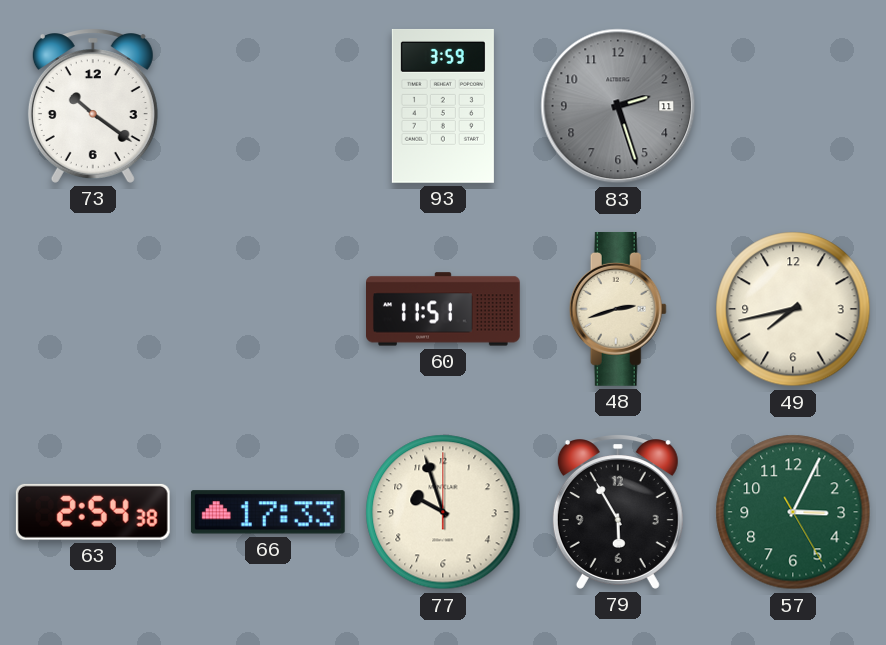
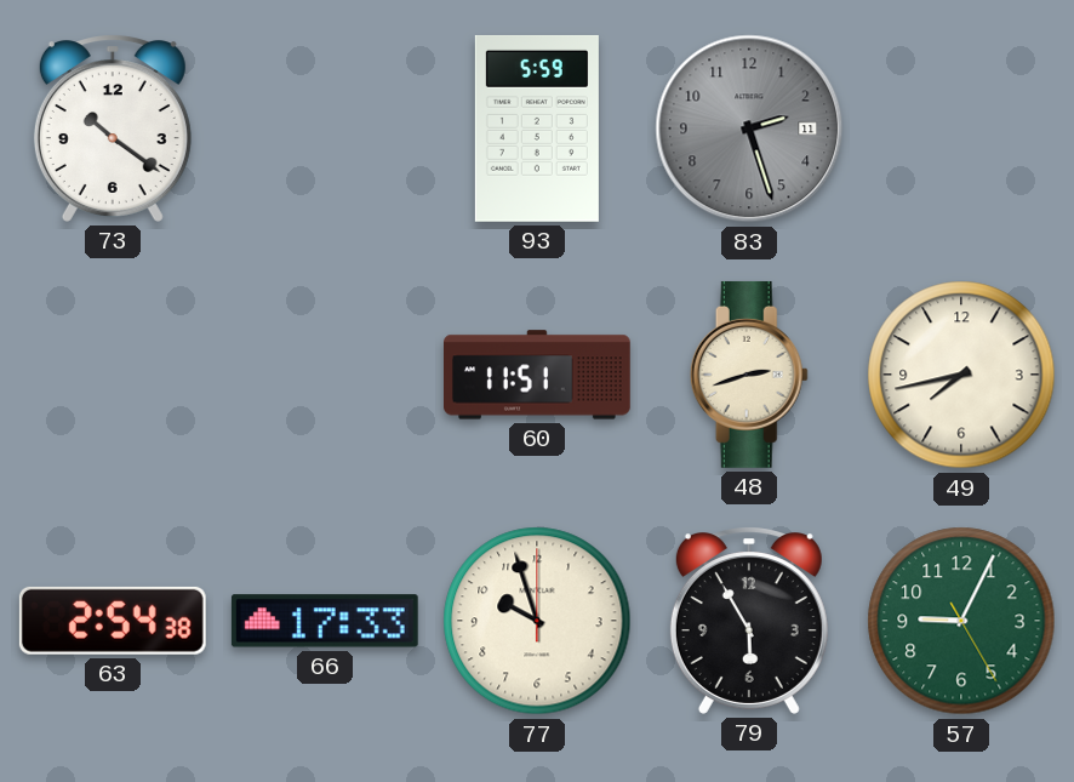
93: 3:59 -> 5:59
57: 3:04 -> 9:04
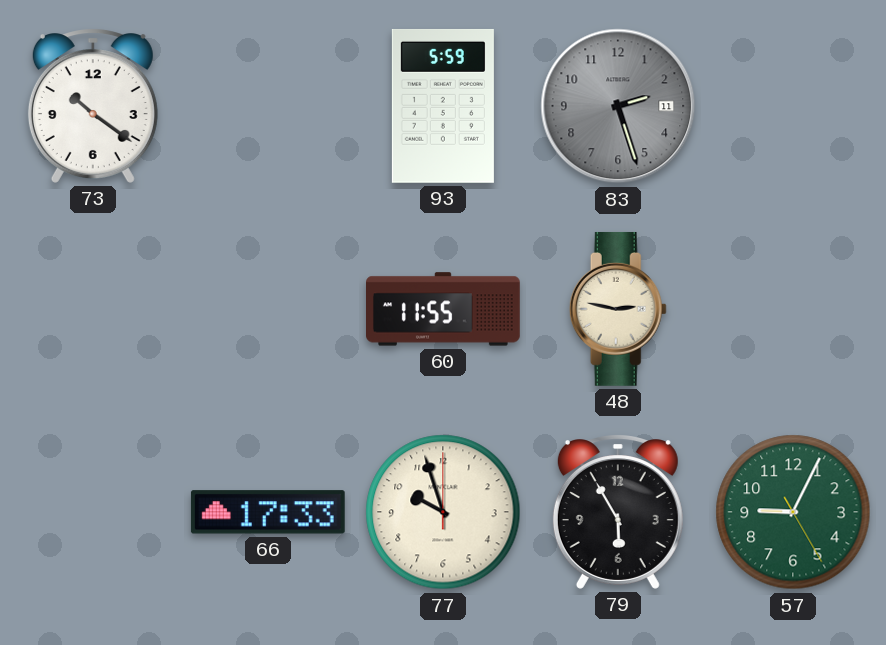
60: 11:51 -> 11:55
48: 2:42 -> 2:47
49: 7:43 -> none
63: 2:54 -> none
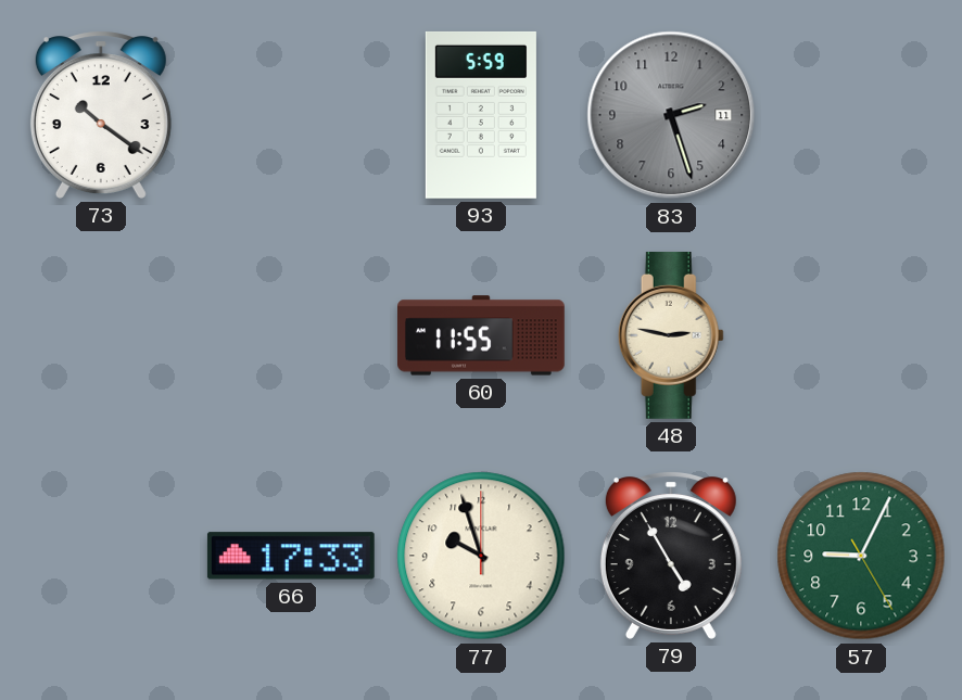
79: 5:55 -> 4:55
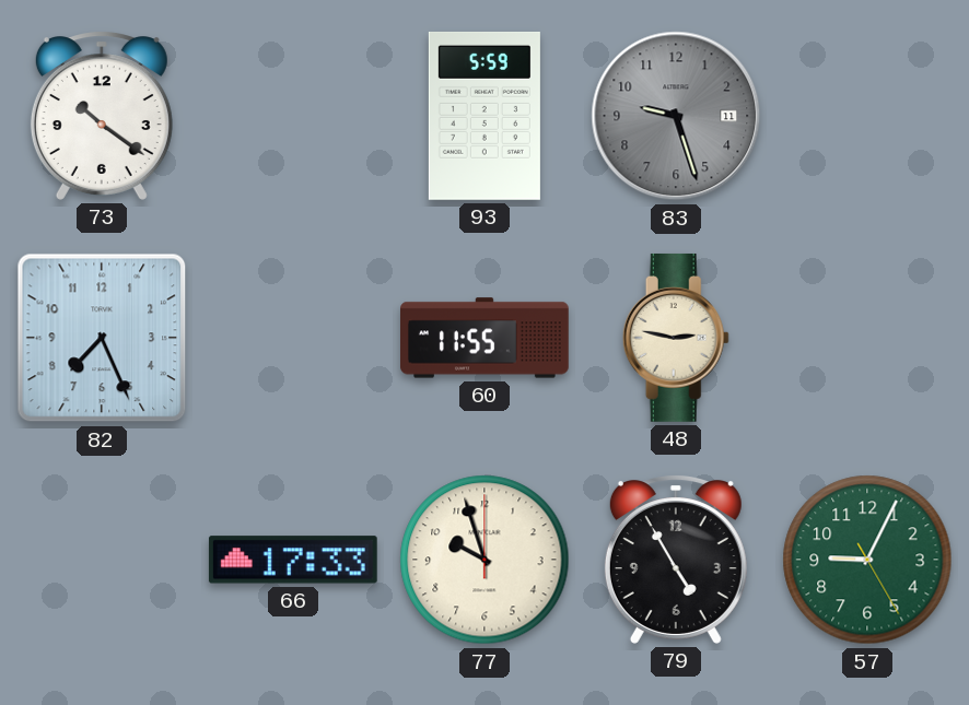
83: 2:27 -> 9:27
82: none -> 7:26
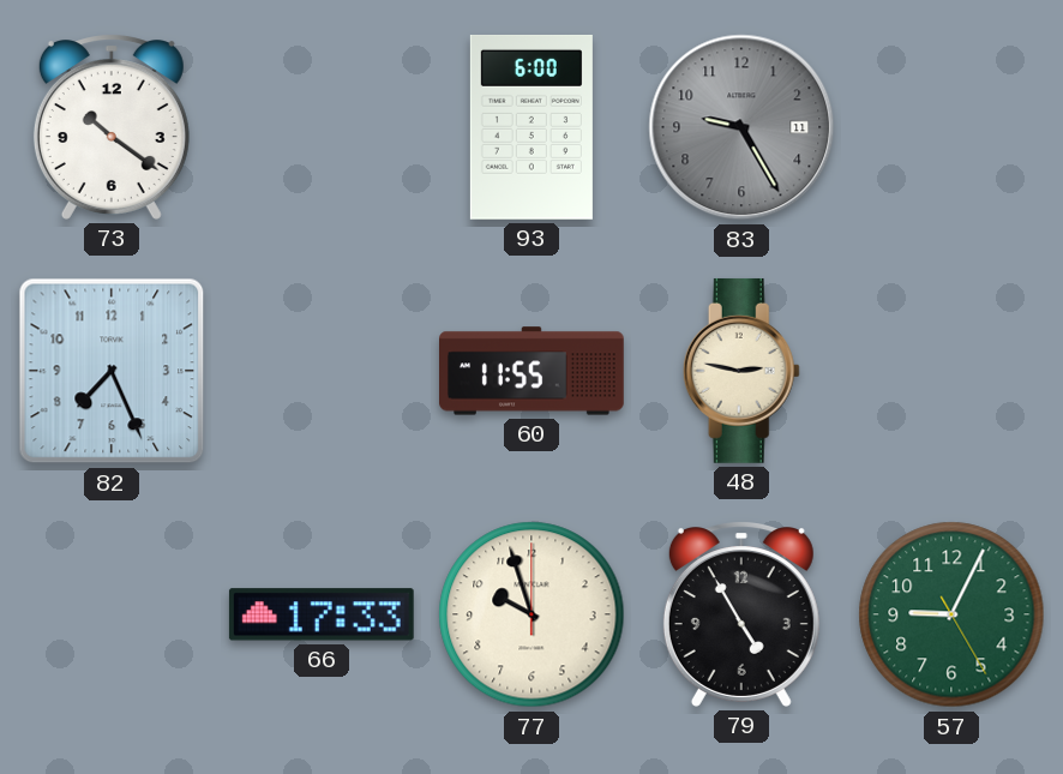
93: 5:59 -> 6:00
83: 9:27 -> 9:25
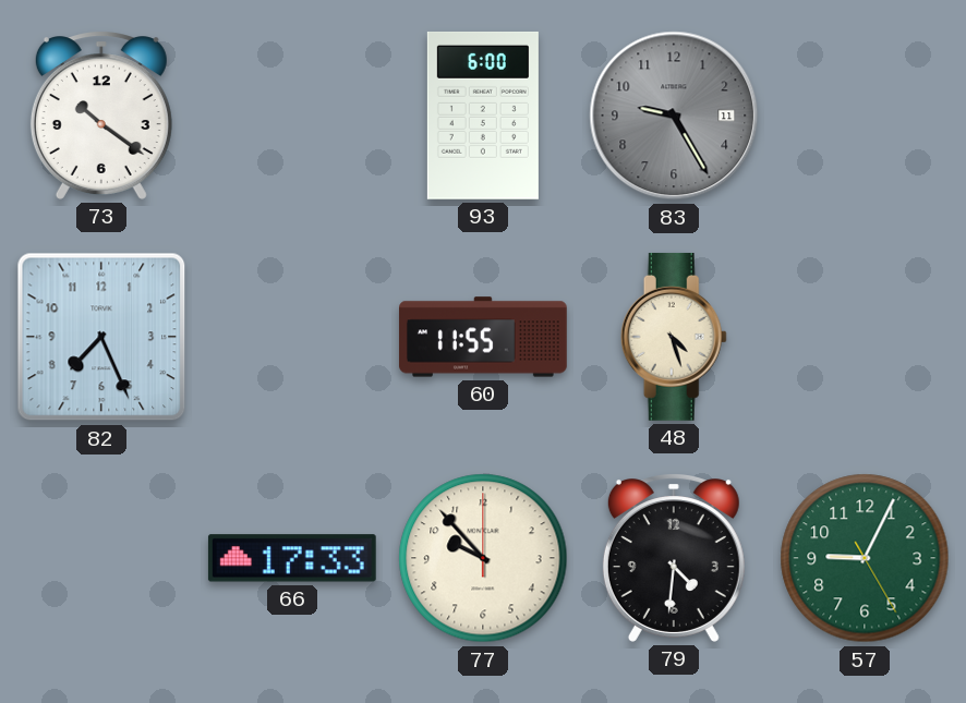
48: 2:47 -> 4:27
77: 9:57 -> 9:53
79: 4:55 -> 4:31
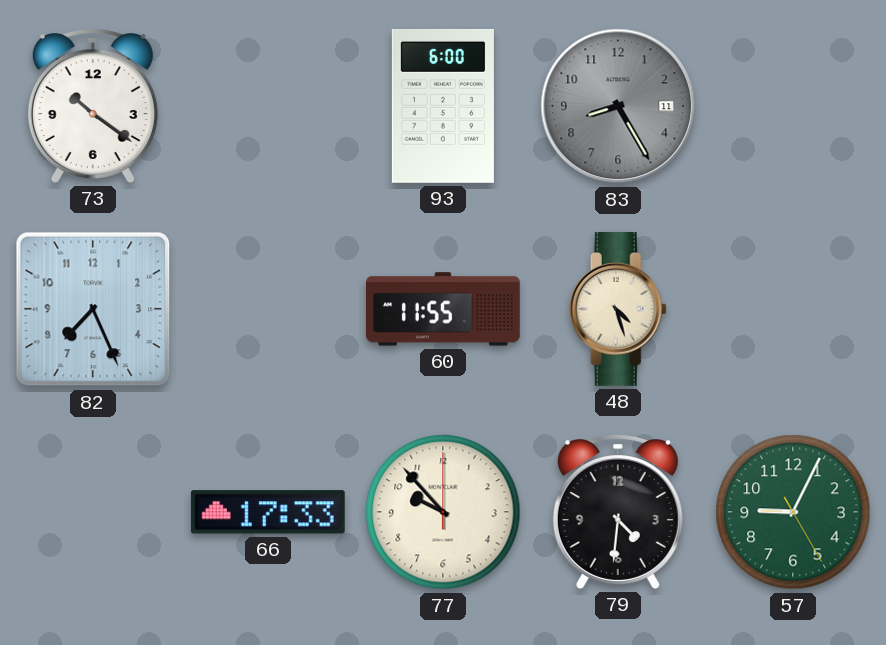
83: 9:25 -> 8:25
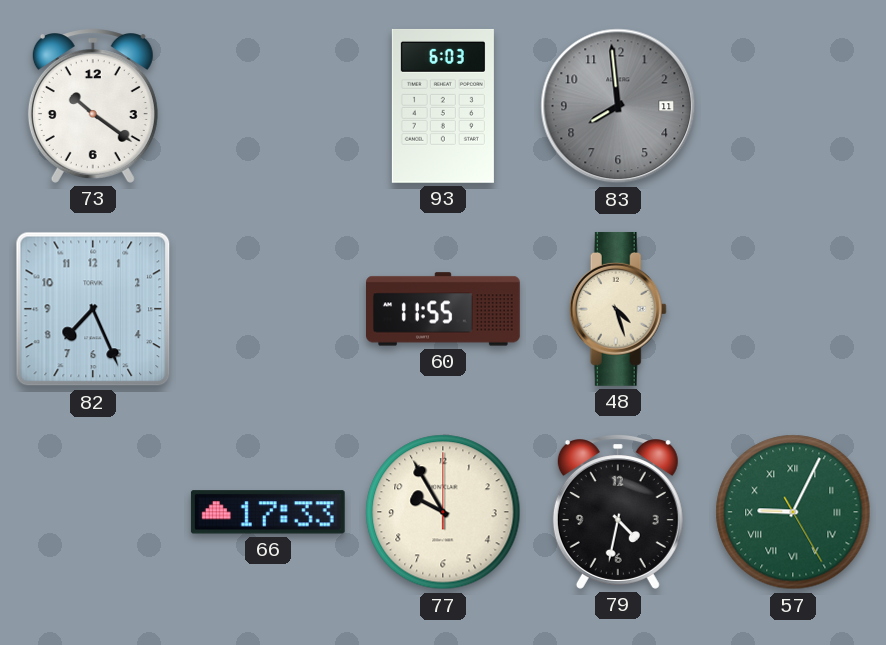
93: 6:00 -> 6:03
83: 8:25 -> 7:59
77: 9:53 -> 9:55
79: 4:31 -> 4:32
57 numerals: Arabic -> Roman
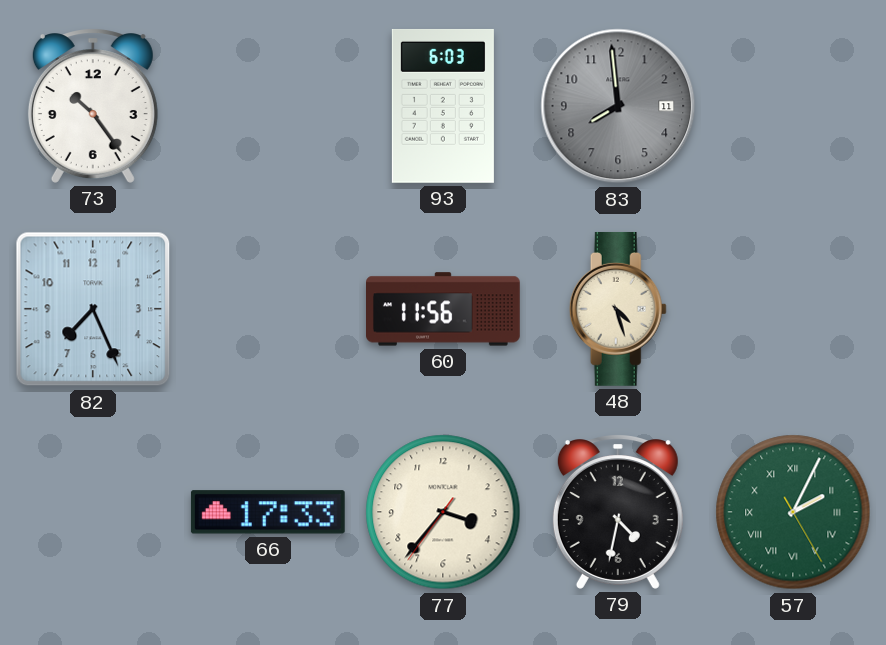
73: 10:21 -> 10:24
60: 11:55 -> 11:56
77: 9:55 -> 3:36
57: 9:04 -> 2:04
